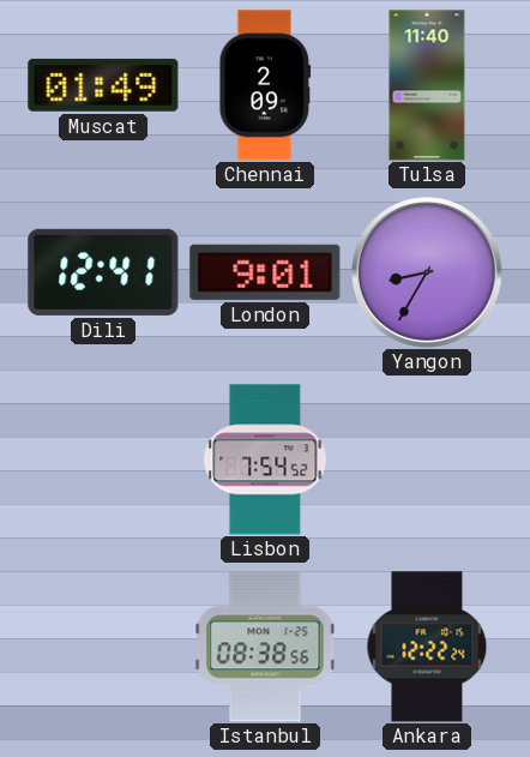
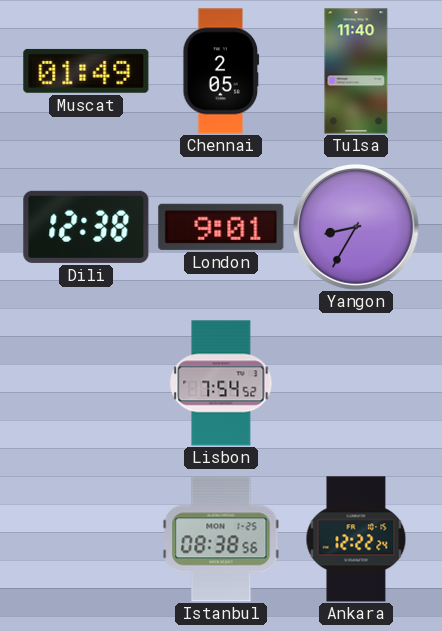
Chennai: 2:09 -> 2:05
Dili: 12:41 -> 12:38
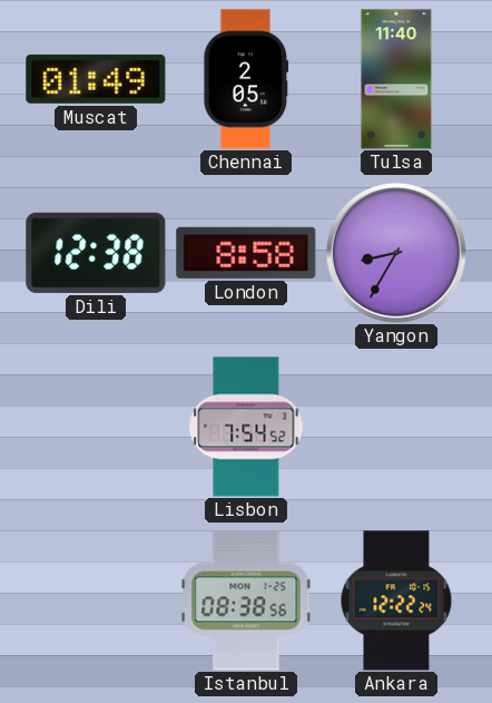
London: 9:01 -> 8:58
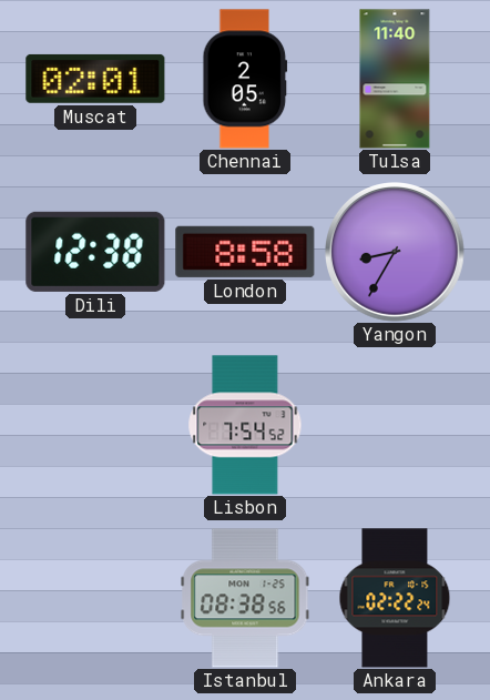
Muscat: 01:49 -> 02:01
Ankara: 12:22 -> 02:22
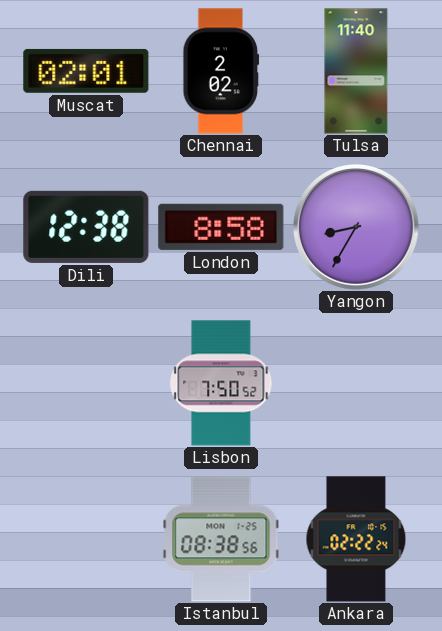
Chennai: 2:05 -> 2:02
Lisbon: 7:54 -> 7:50
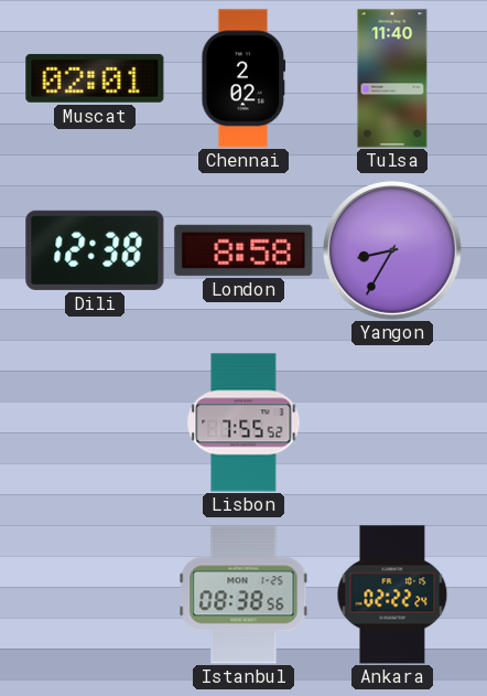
Lisbon: 7:50 -> 7:55
